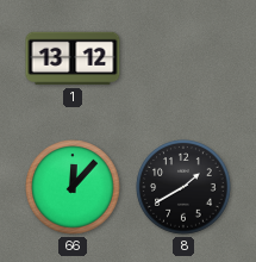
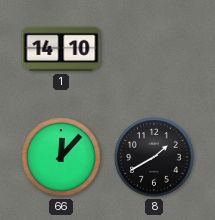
1: 13:12 -> 14:10
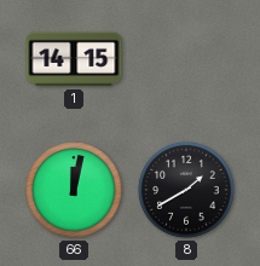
1: 14:10 -> 14:15
66: 12:07 -> 12:02
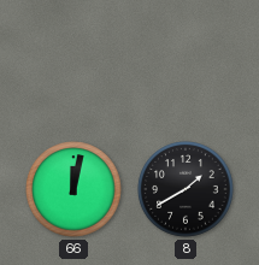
1: 14:15 -> none
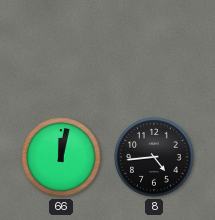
8: 1:40 -> 4:44
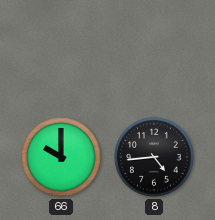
66: 12:02 -> 10:00
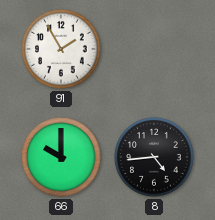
91: none -> 1:55
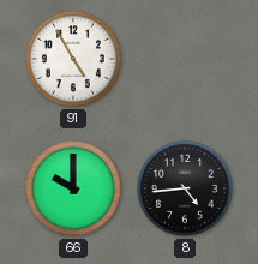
91: 1:55 -> 4:55
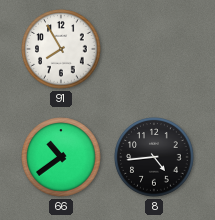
91: 4:55 -> 7:55
66: 10:00 -> 10:39
